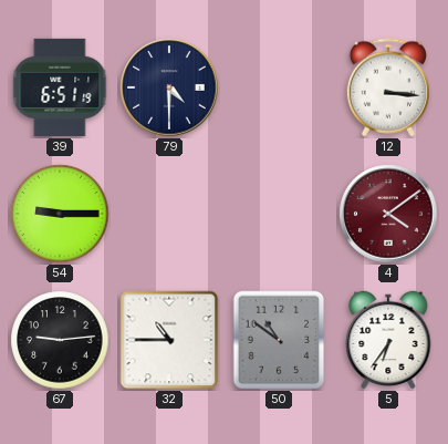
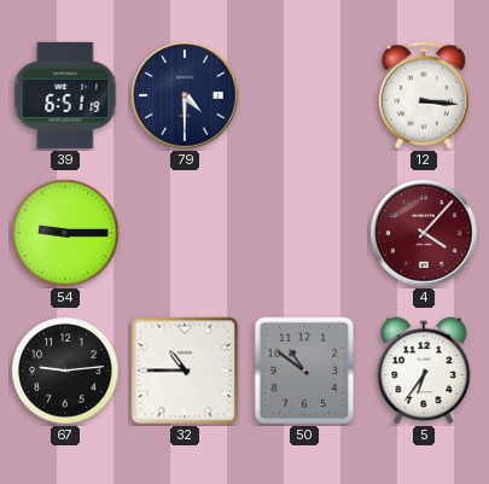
4: 4:09 -> 4:07
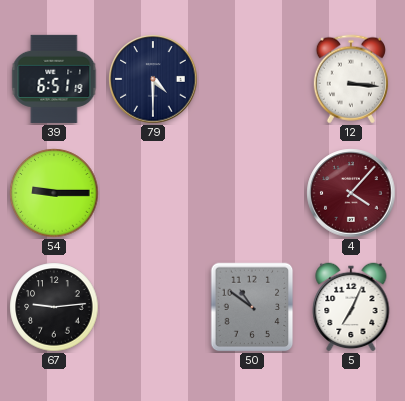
32: 10:45 -> none
5: 6:36 -> 7:04
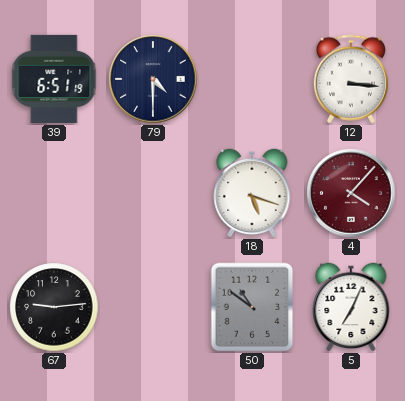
54: 9:15 -> none
18: none -> 5:18
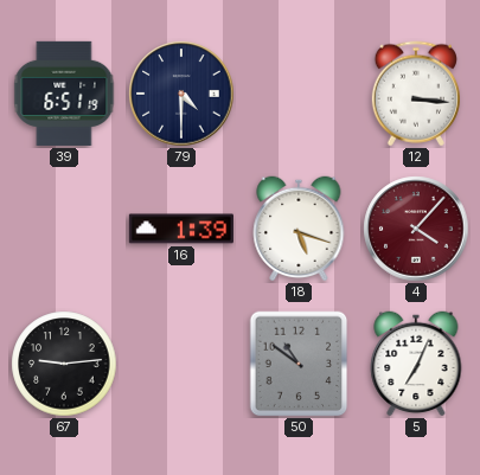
16: none -> 1:39
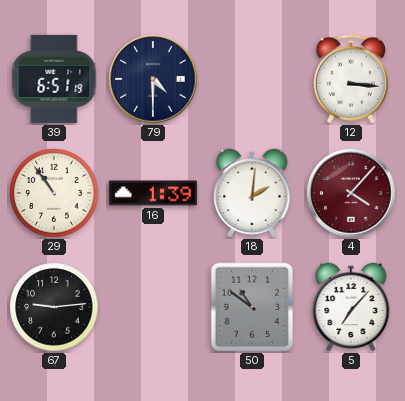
29: none -> 10:54
18: 5:18 -> 2:01
5: 7:04 -> 7:07
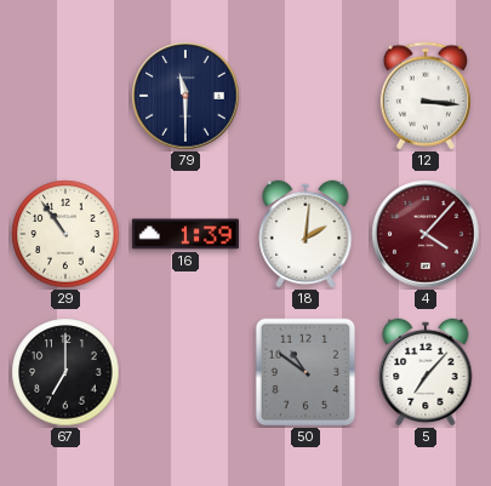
39: 6:51 -> none
79: 4:30 -> 11:30
67: 9:14 -> 7:00
